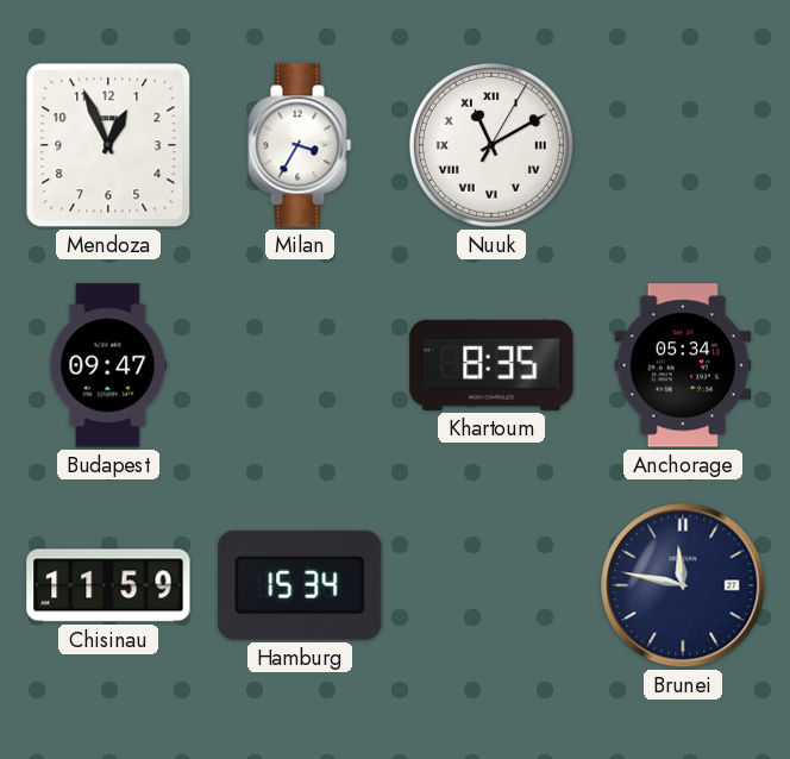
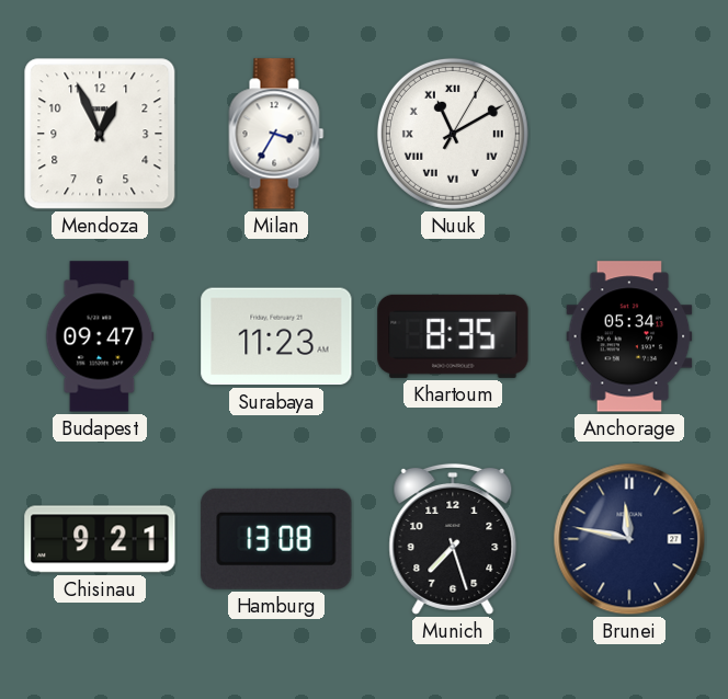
Surabaya: none -> 11:23
Chisinau: 11:59 -> 9:21
Hamburg: 15:34 -> 13:08
Munich: none -> 7:27
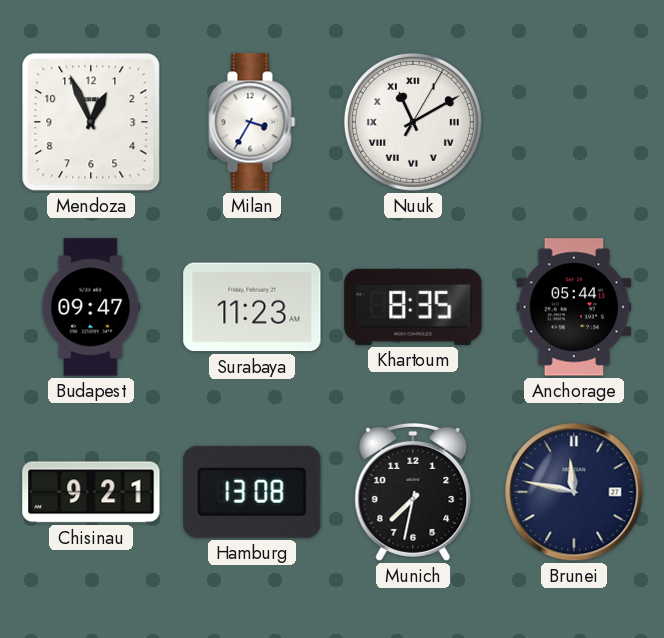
Anchorage: 05:34 -> 05:44
Munich: 7:27 -> 7:32
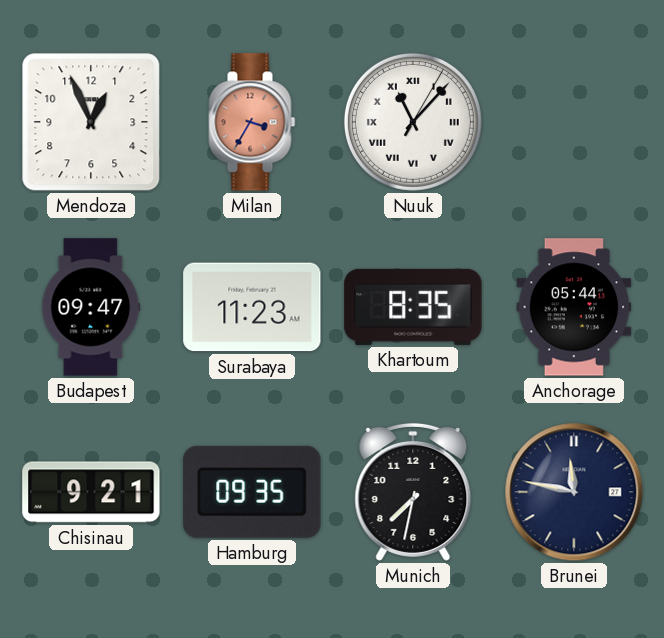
Milan dial: white -> salmon
Nuuk: 11:10 -> 11:07
Hamburg: 13:08 -> 09:35
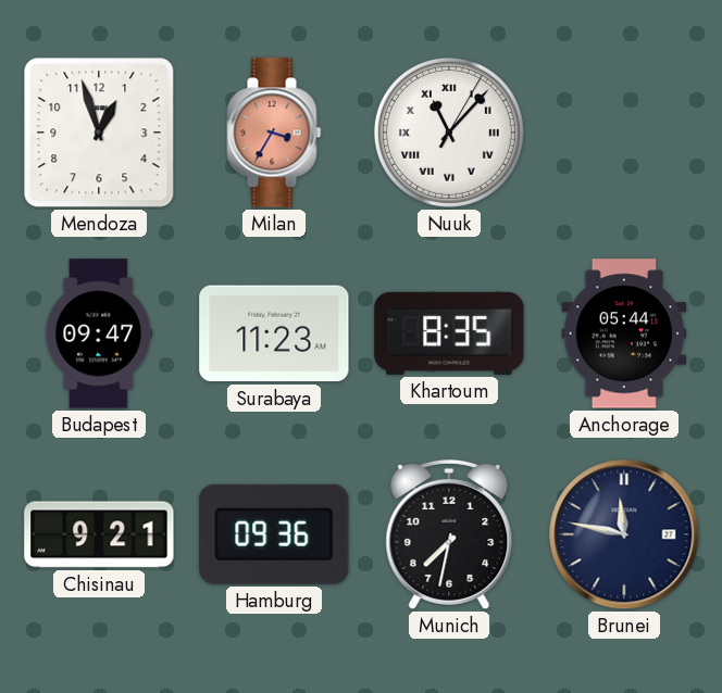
Mendoza: 12:56 -> 12:57
Hamburg: 09:35 -> 09:36
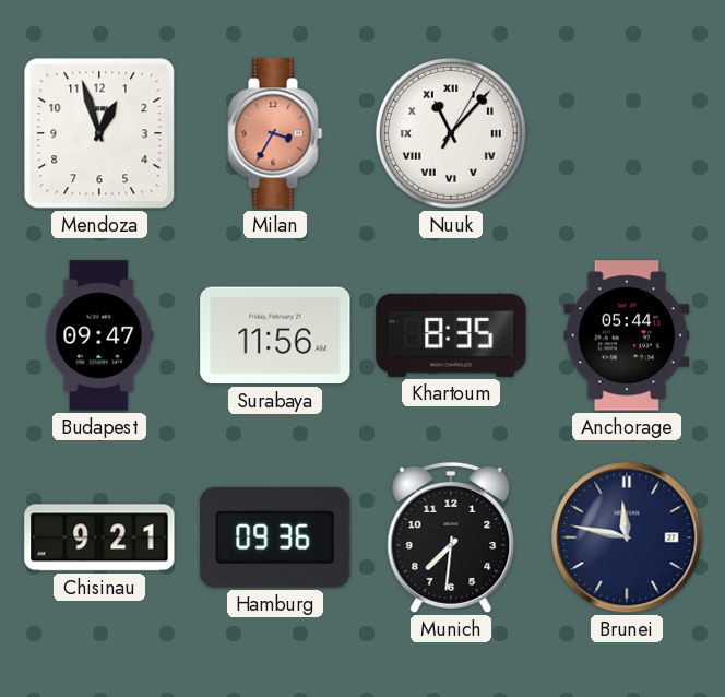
Surabaya: 11:23 -> 11:56
Munich: 7:32 -> 7:31
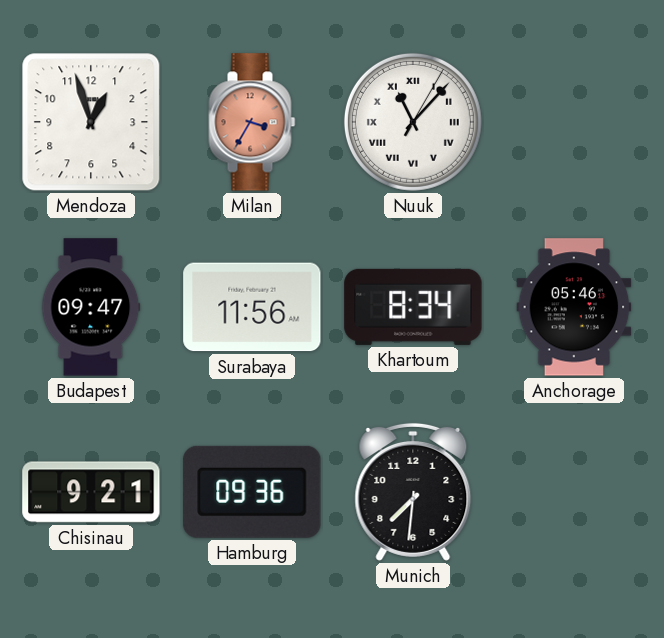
Khartoum: 8:35 -> 8:34
Anchorage: 05:44 -> 05:46
Brunei: 11:47 -> none
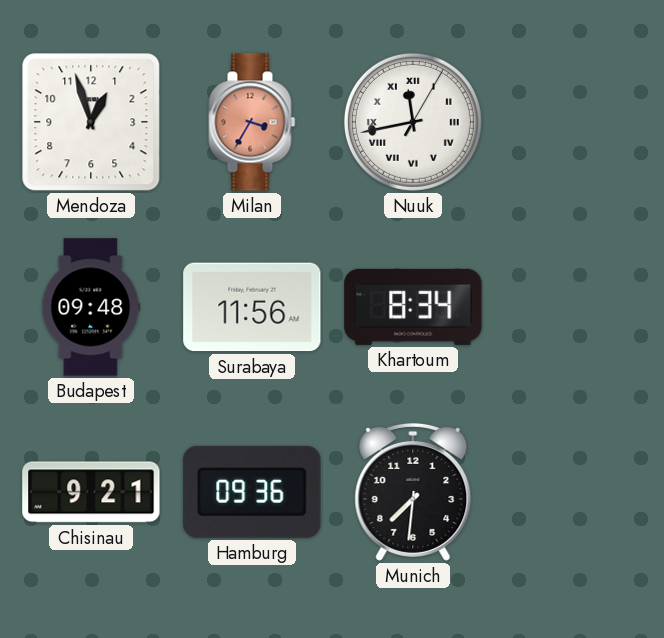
Nuuk: 11:07 -> 11:43
Budapest: 09:47 -> 09:48
Anchorage: 05:46 -> none
